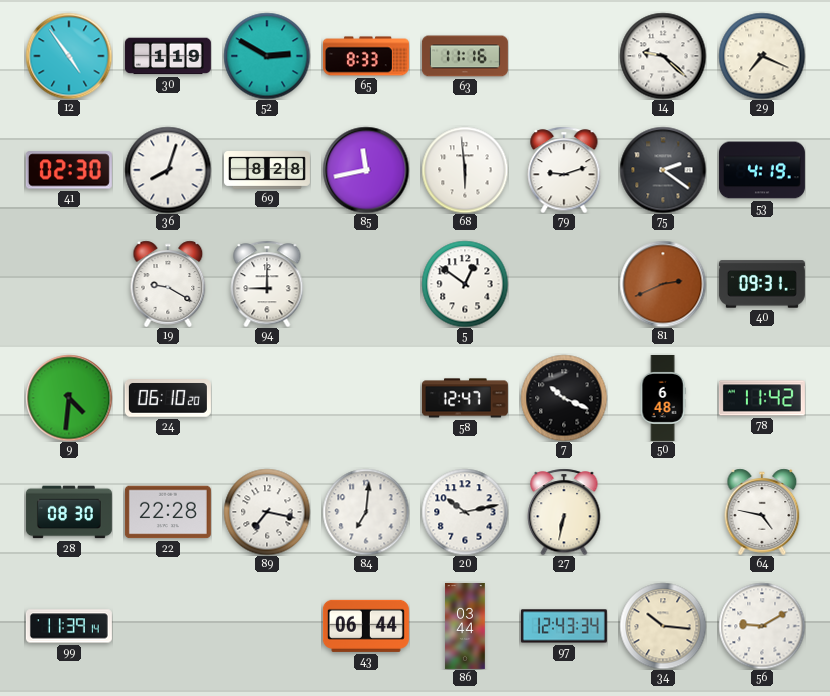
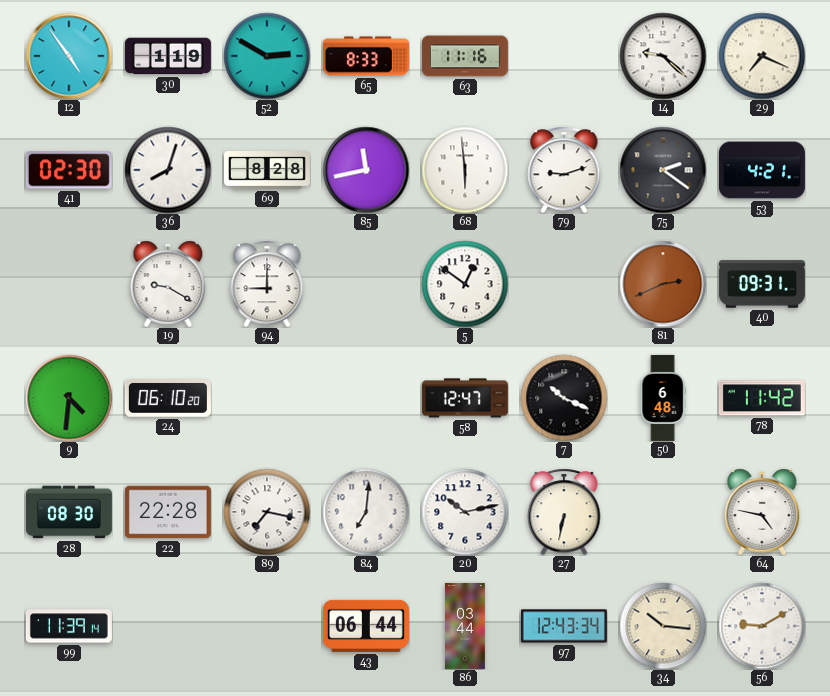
53: 4:19 -> 4:21
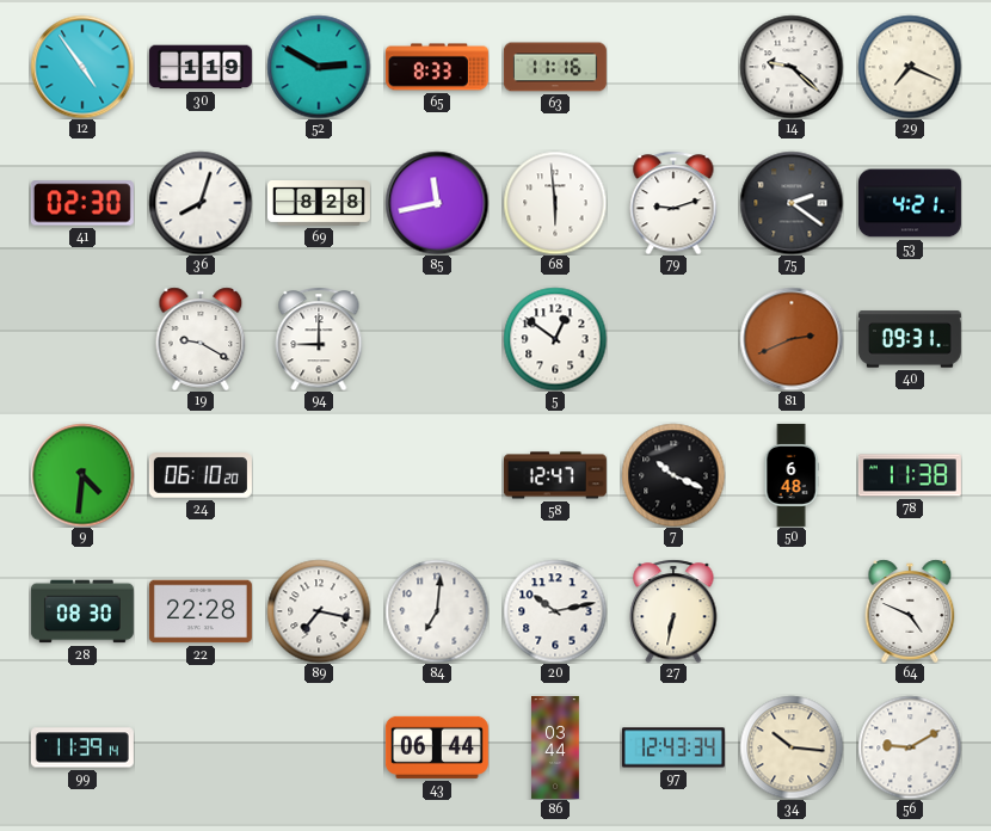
78: 11:42 -> 11:38
64: 4:47 -> 4:49
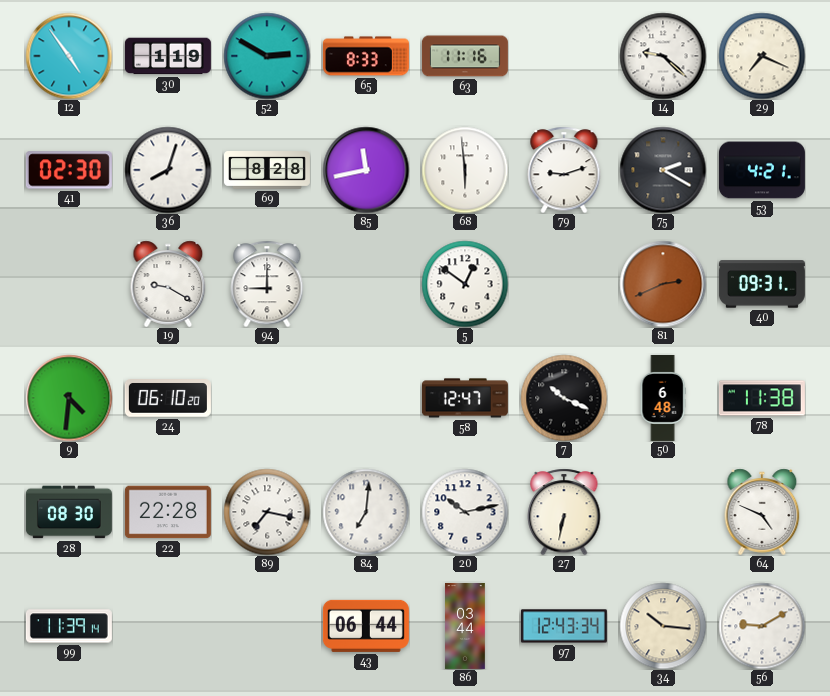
75: 2:21 -> 2:20
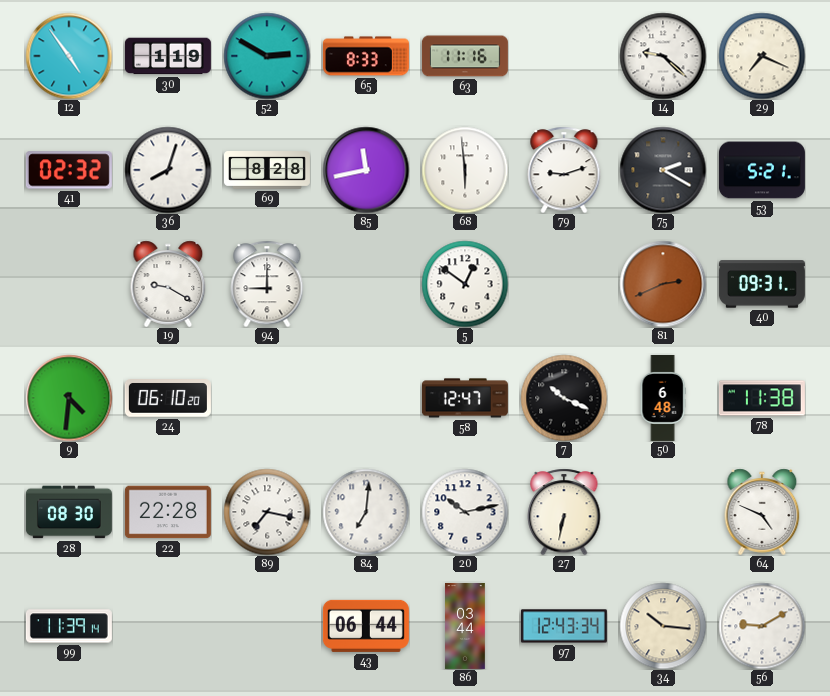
41: 02:30 -> 02:32
53: 4:21 -> 5:21
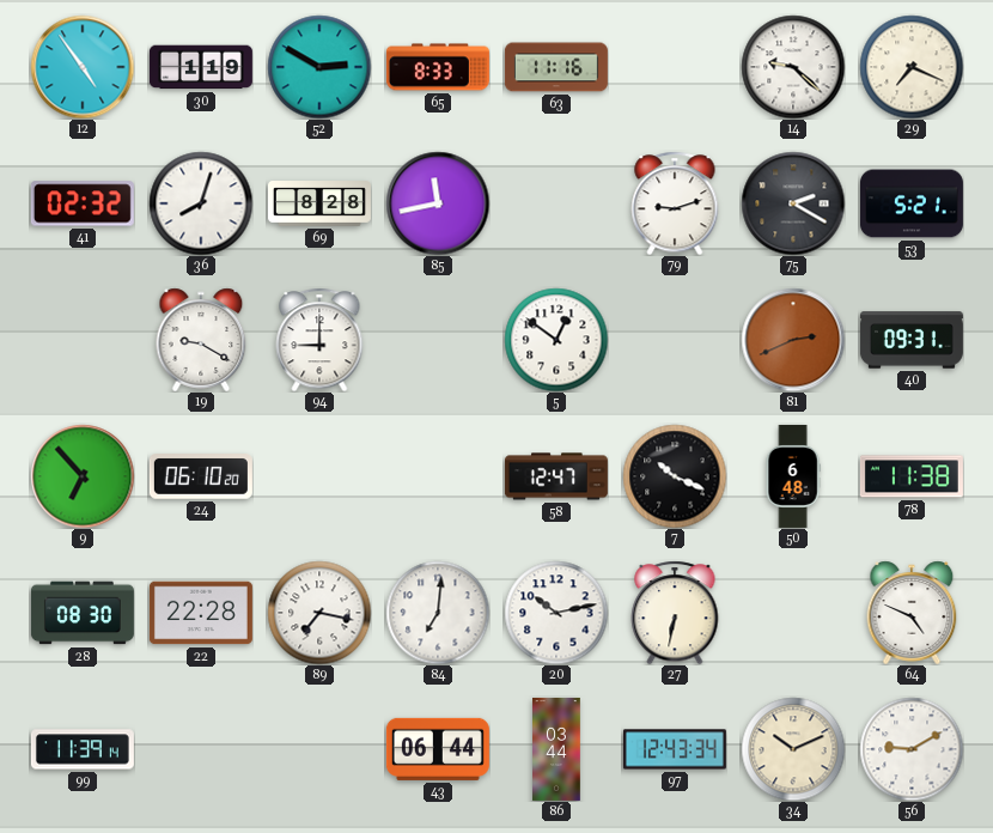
68: 5:59 -> none
9: 4:31 -> 6:53
34: 10:16 -> 10:11
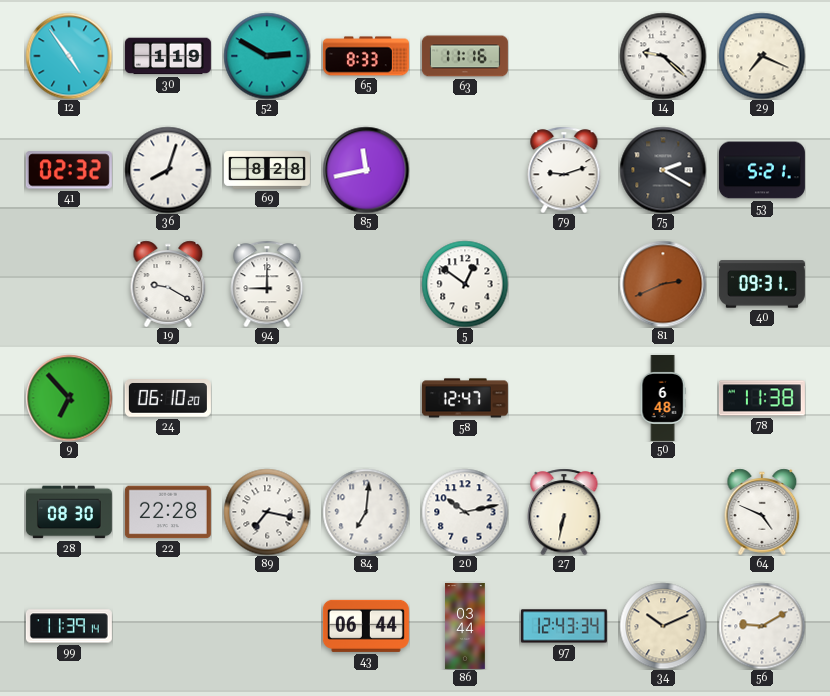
7: 10:19 -> none
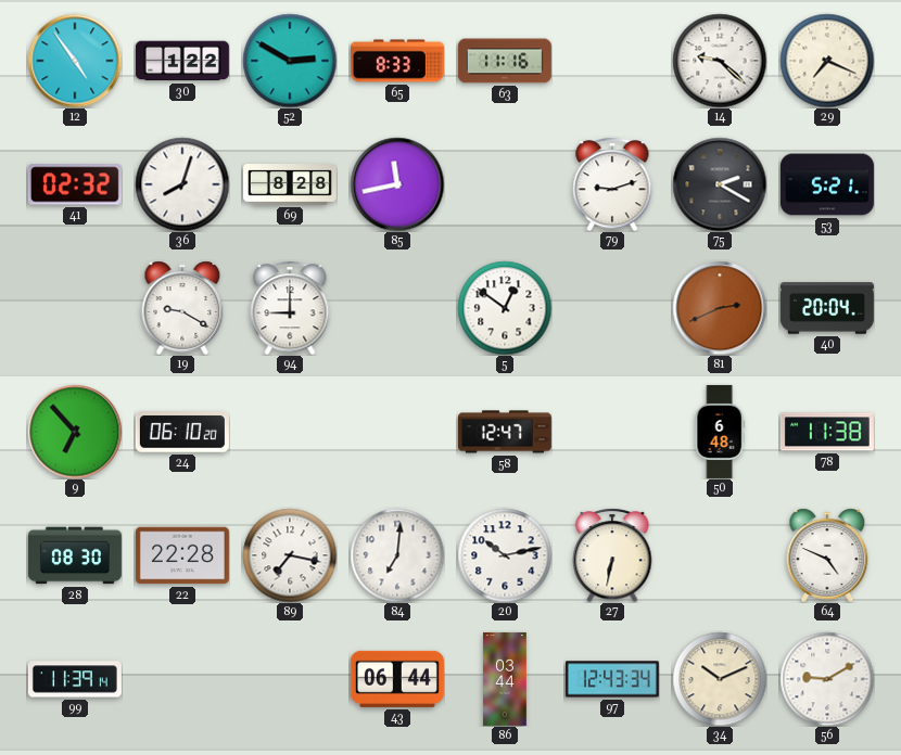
30: 1:19 -> 1:22
40: 09:31 -> 20:04
